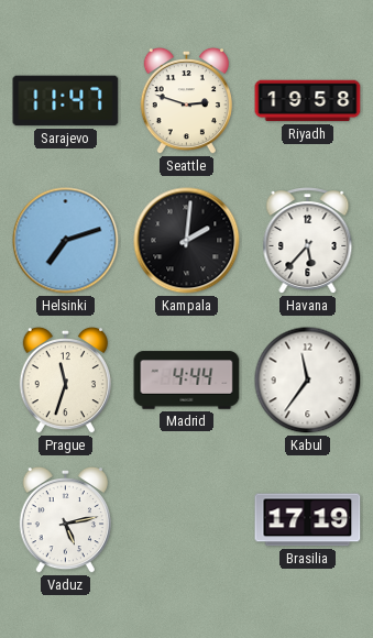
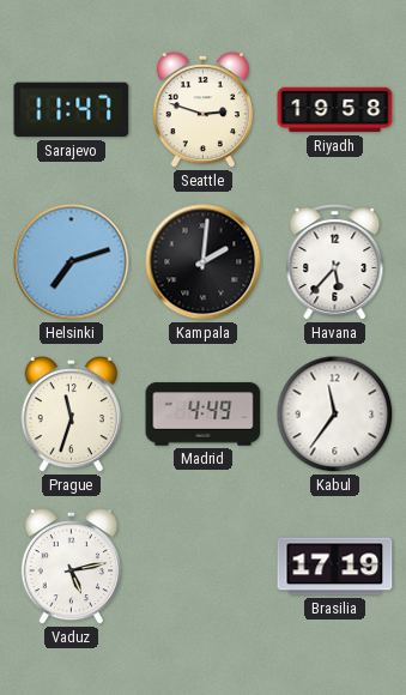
Madrid: 4:44 -> 4:49
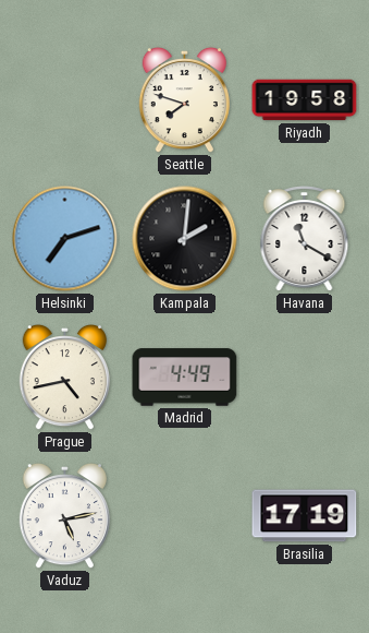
Sarajevo: 11:47 -> none
Seattle: 2:48 -> 7:48
Havana: 5:37 -> 11:20
Prague: 11:33 -> 4:43
Kabul: 11:36 -> none
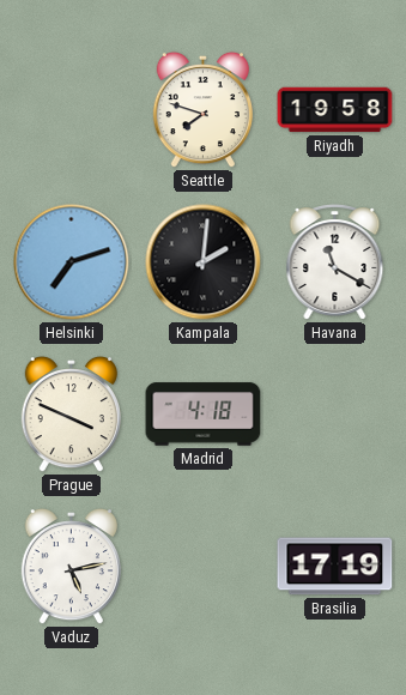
Prague: 4:43 -> 3:49
Madrid: 4:49 -> 4:18
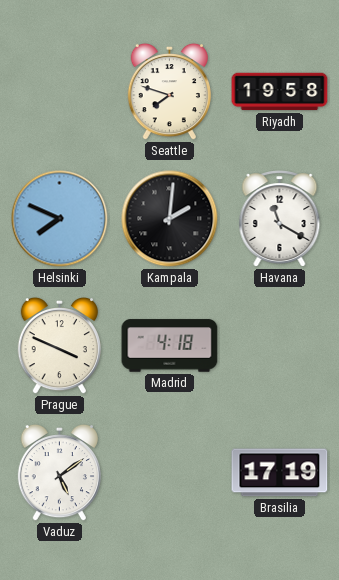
Helsinki: 7:12 -> 7:49
Vaduz: 5:13 -> 5:09
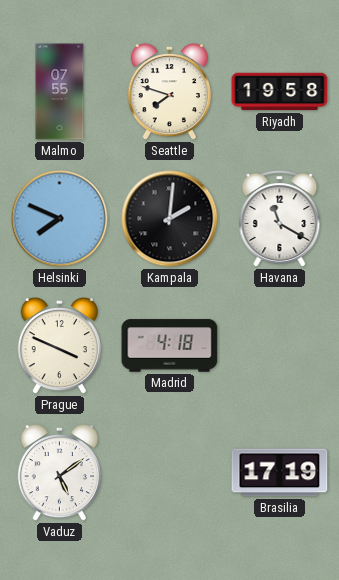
Malmo: none -> 07:55
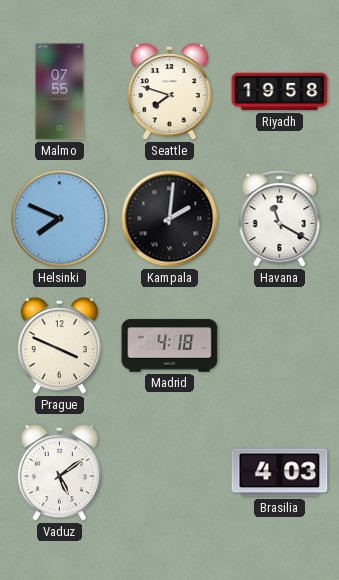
Brasilia: 17:19 -> 4:03
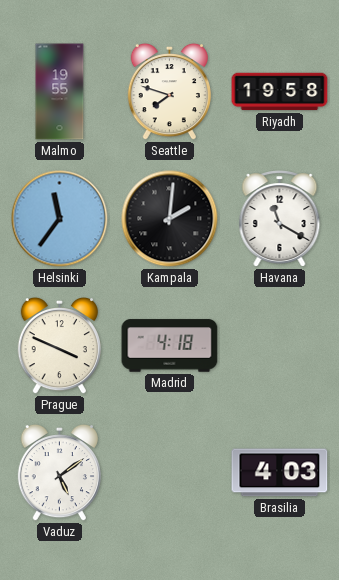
Malmo: 07:55 -> 19:55
Helsinki: 7:49 -> 11:36
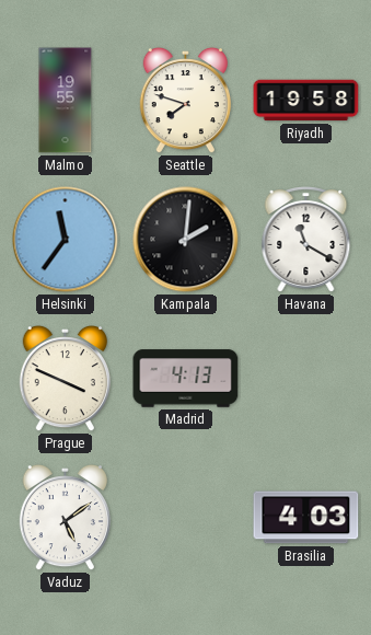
Madrid: 4:18 -> 4:13
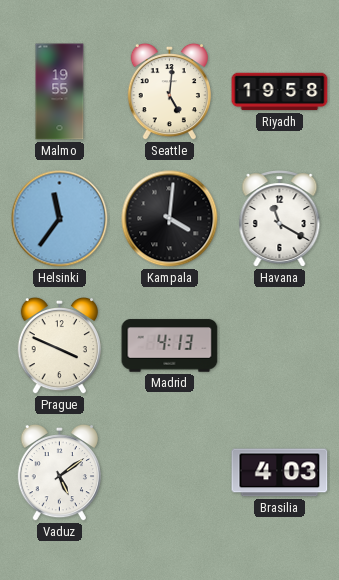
Seattle: 7:48 -> 5:01
Kampala: 2:01 -> 4:01
